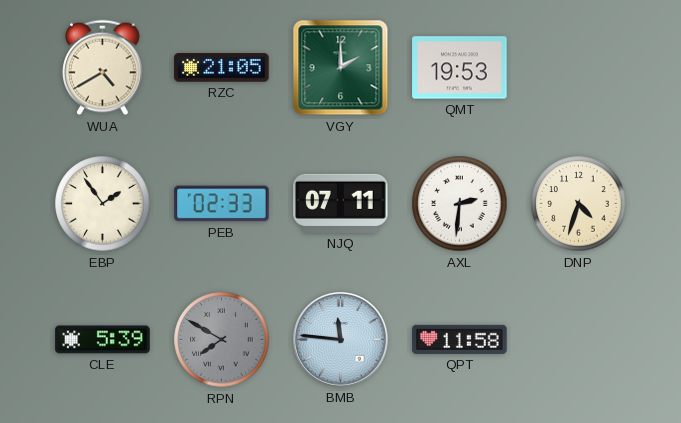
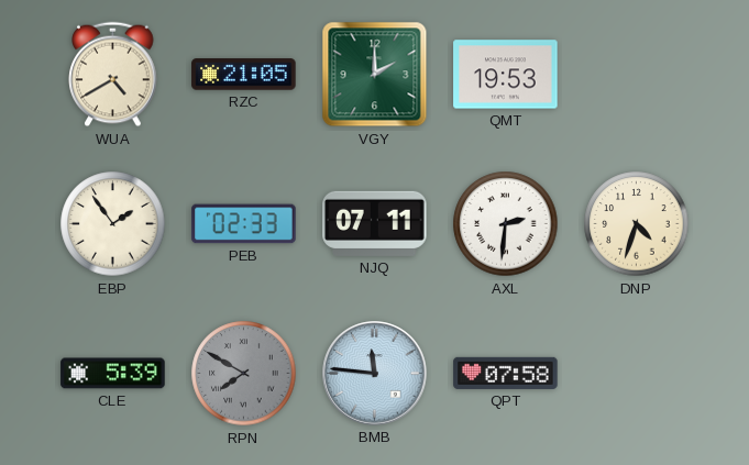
QPT: 11:58 -> 07:58
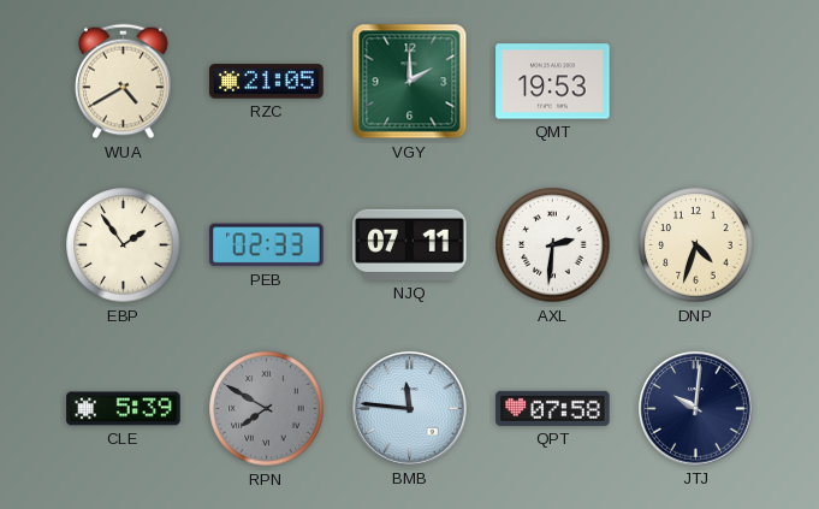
JTJ: none -> 10:01
